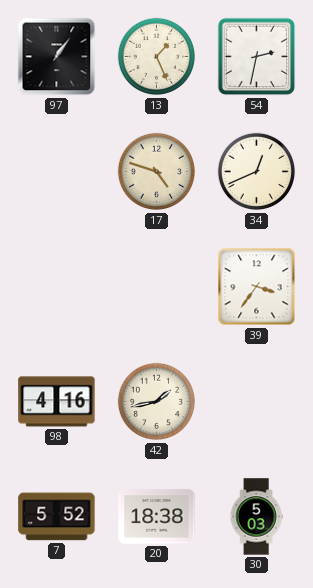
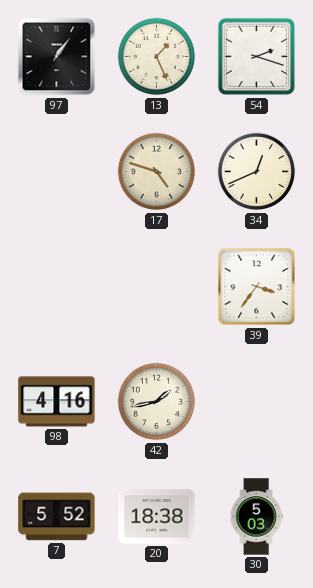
54: 2:32 -> 2:18
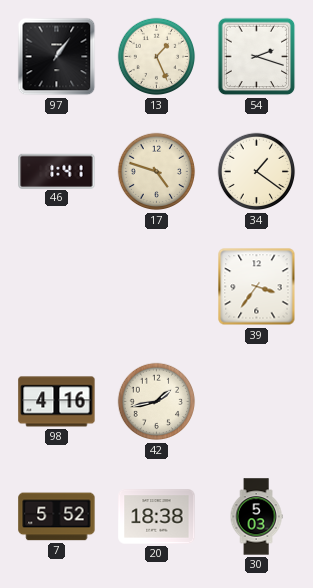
46: none -> 1:41
34: 12:41 -> 1:21
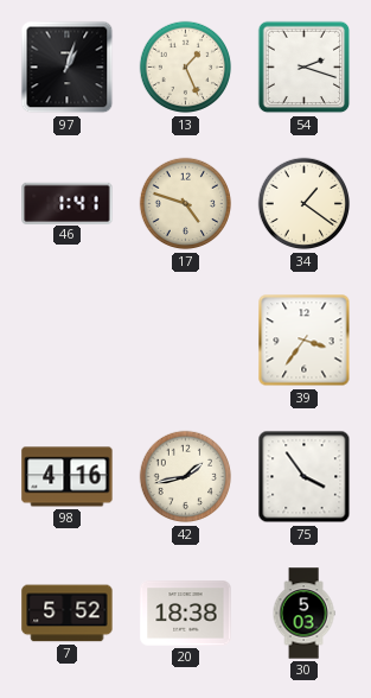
97: 1:06 -> 1:03
75: none -> 3:54
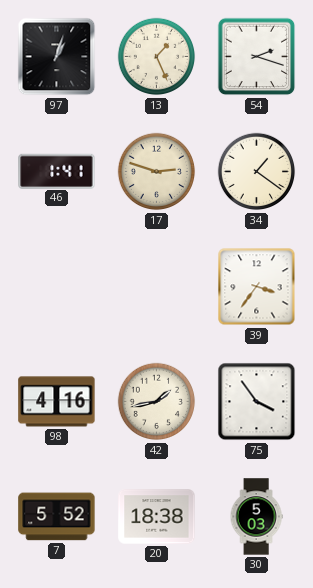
17: 4:48 -> 2:48
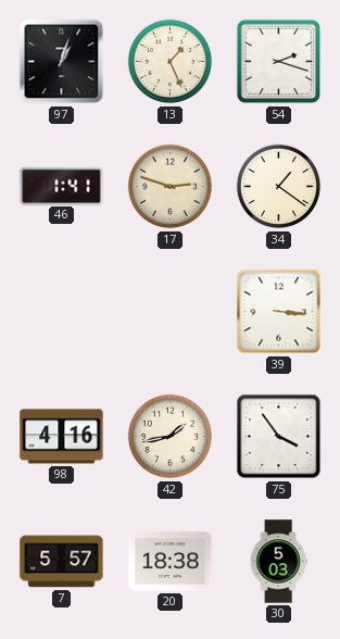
39: 3:36 -> 3:16
7: 5:52 -> 5:57
